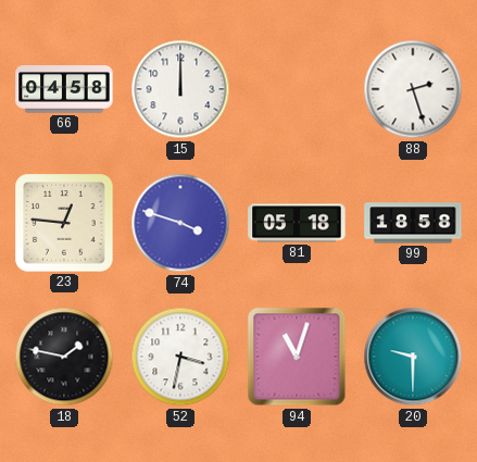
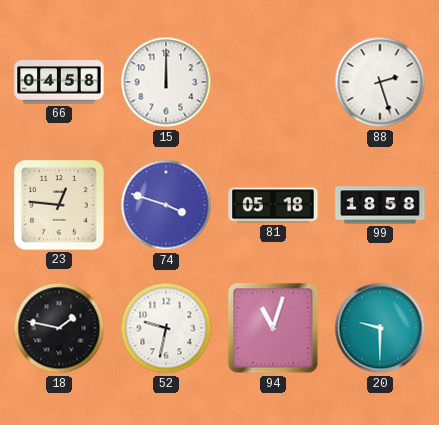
52: 3:32 -> 9:32
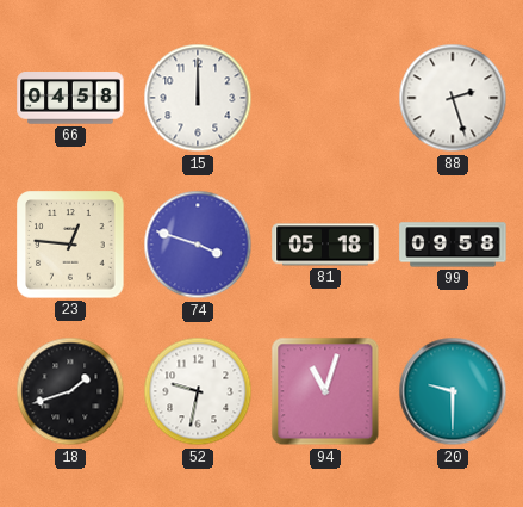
99: 18:58 -> 09:58
18: 1:47 -> 1:42
